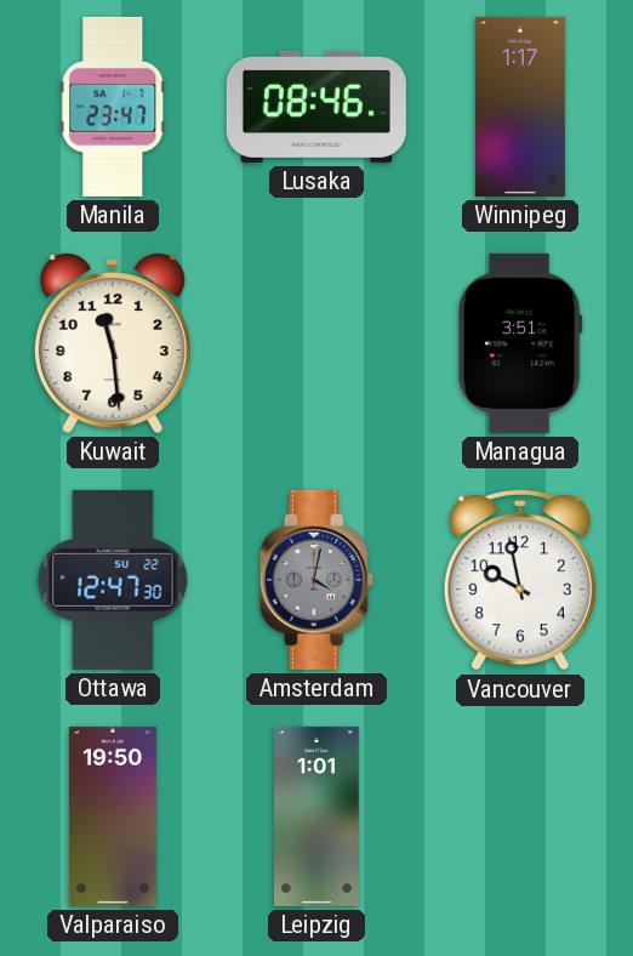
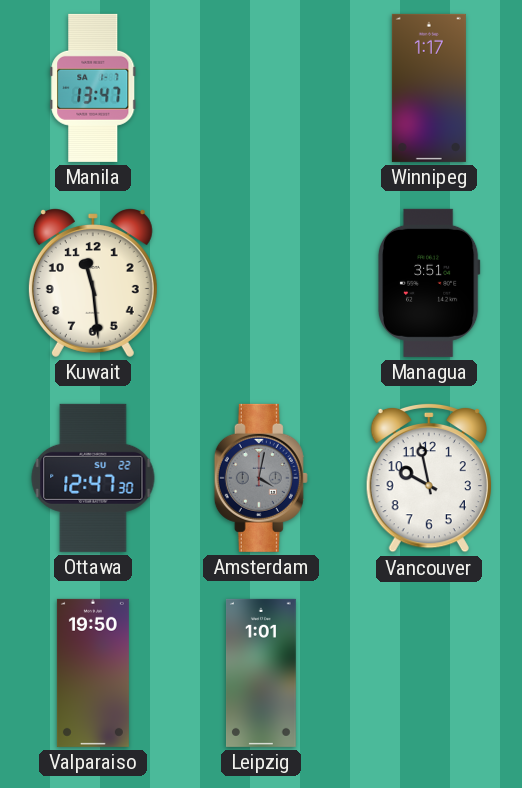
Manila: 23:47 -> 13:47
Lusaka: 08:46 -> none
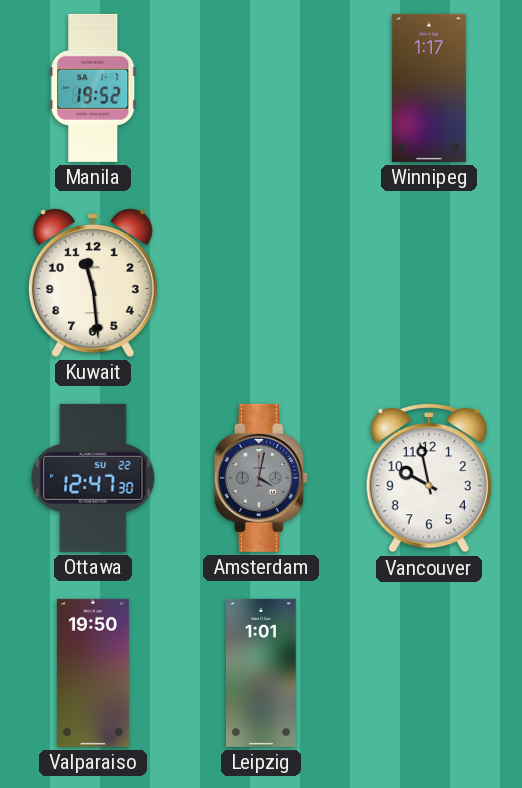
Manila: 13:47 -> 19:52
Managua: 3:51 -> none
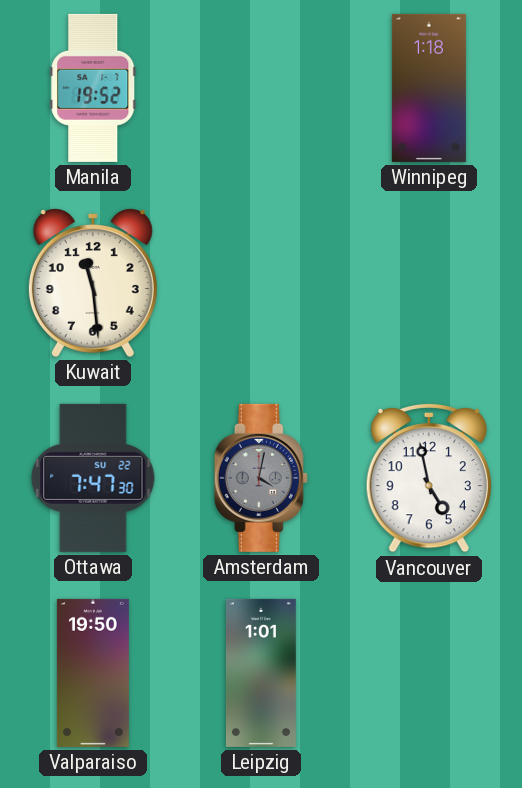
Winnipeg: 1:17 -> 1:18
Ottawa: 12:47 -> 7:47
Vancouver: 9:58 -> 4:58
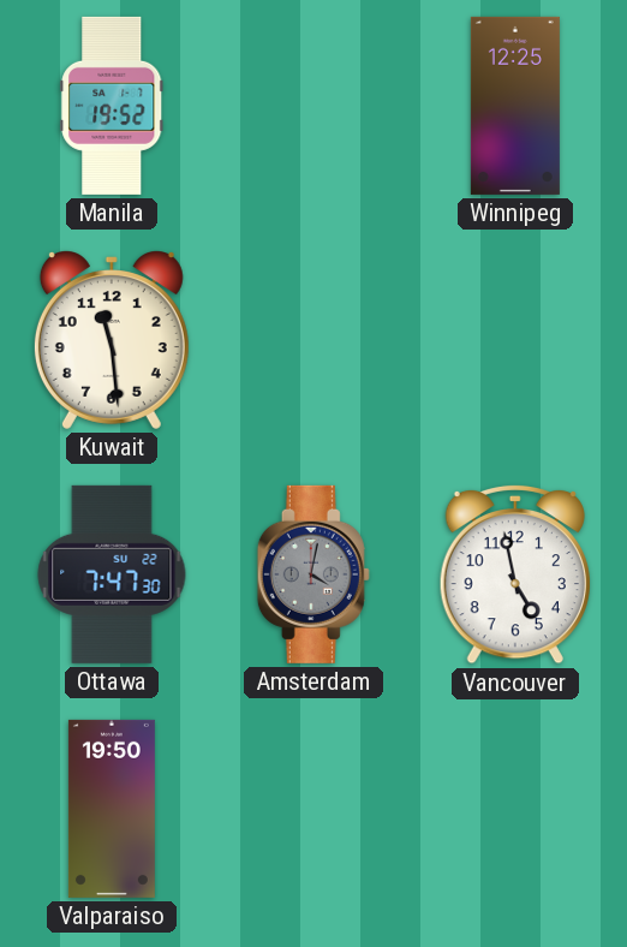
Winnipeg: 1:18 -> 12:25
Leipzig: 1:01 -> none
